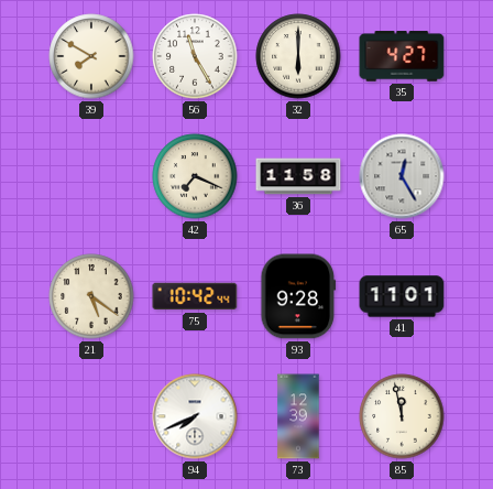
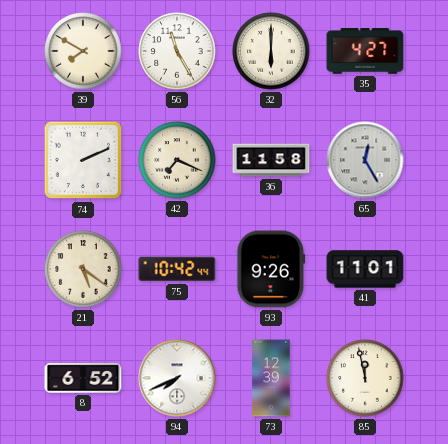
74: none -> 2:11
93: 9:28 -> 9:26
8: none -> 6:52
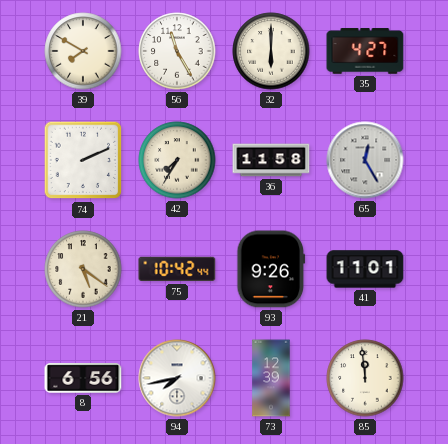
42: 7:19 -> 7:35
8: 6:52 -> 6:56
94: 7:41 -> 7:43
85: 11:58 -> 11:59
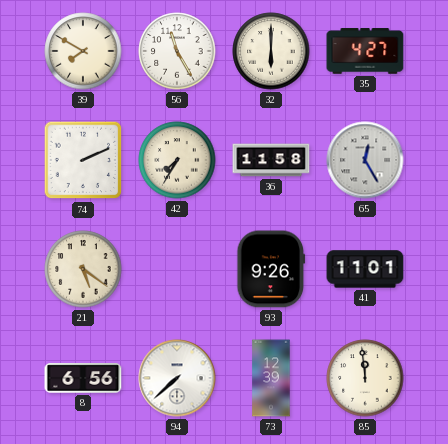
75: 10:42 -> none
94: 7:43 -> 7:38
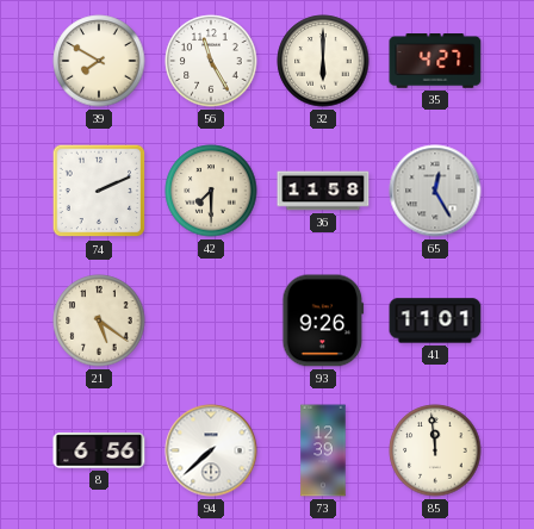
42: 7:35 -> 7:30
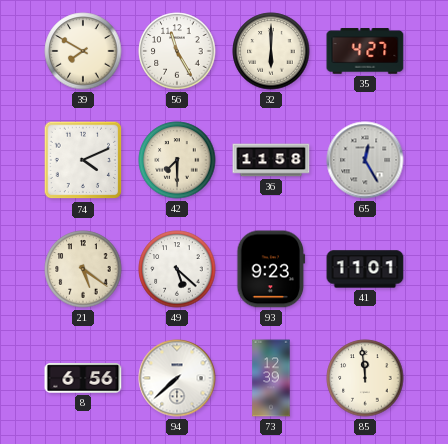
74: 2:11 -> 4:11
49: none -> 5:22
93: 9:26 -> 9:23
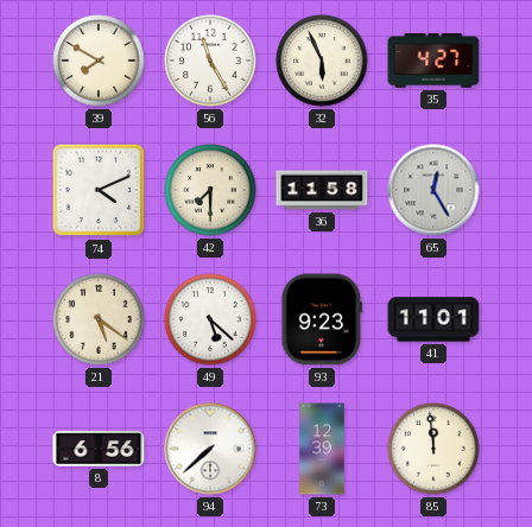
32: 6:00 -> 5:56
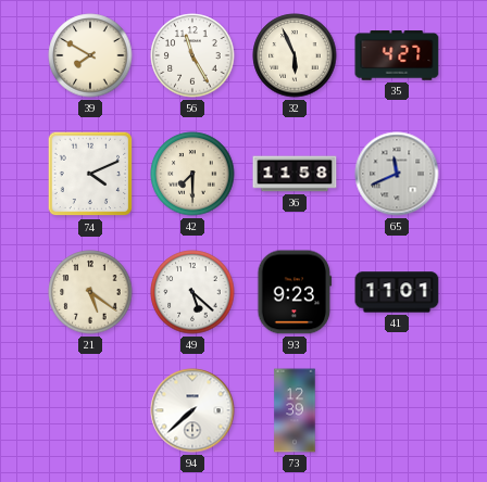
65: 12:25 -> 11:41
8: 6:56 -> none
85: 11:59 -> none
